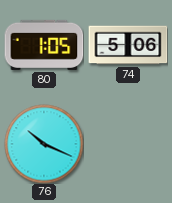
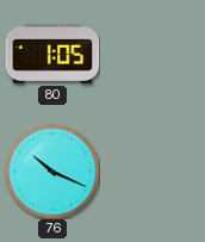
74: 5:06 -> none
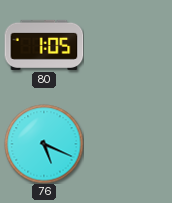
76: 10:19 -> 5:19
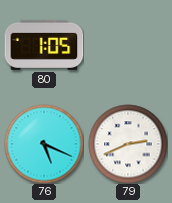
79: none -> 2:41
